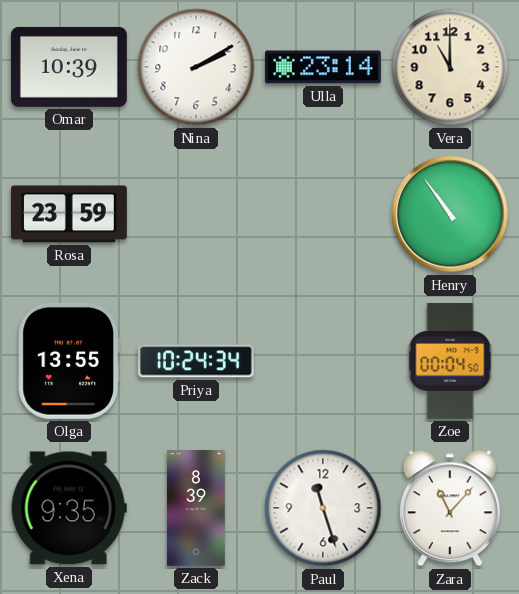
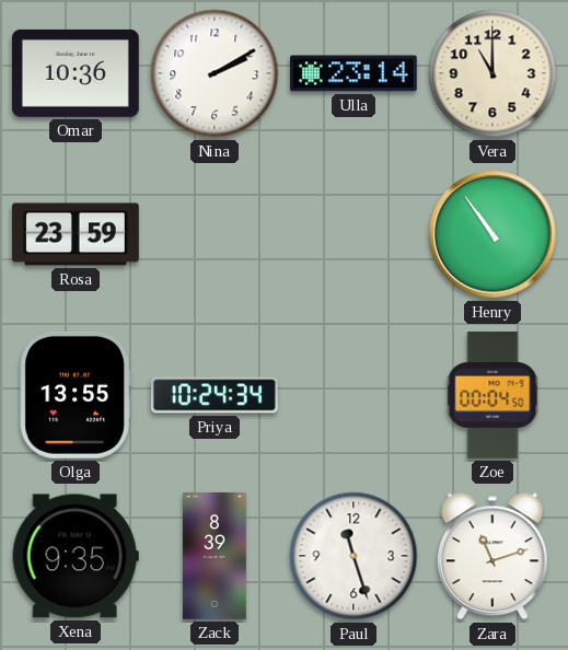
Omar: 10:39 -> 10:36
Zara: 11:07 -> 11:12
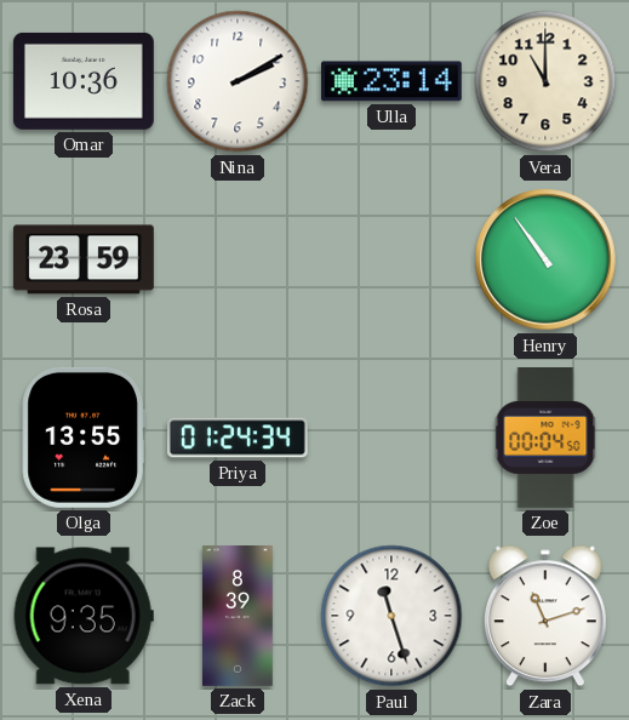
Priya: 10:24 -> 01:24
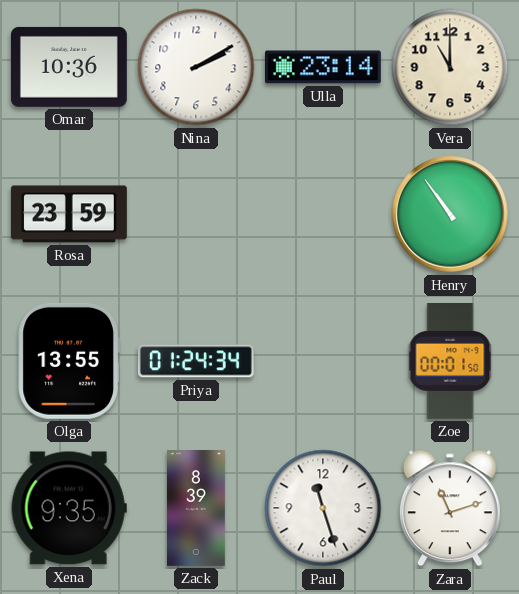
Zoe: 00:04 -> 00:01
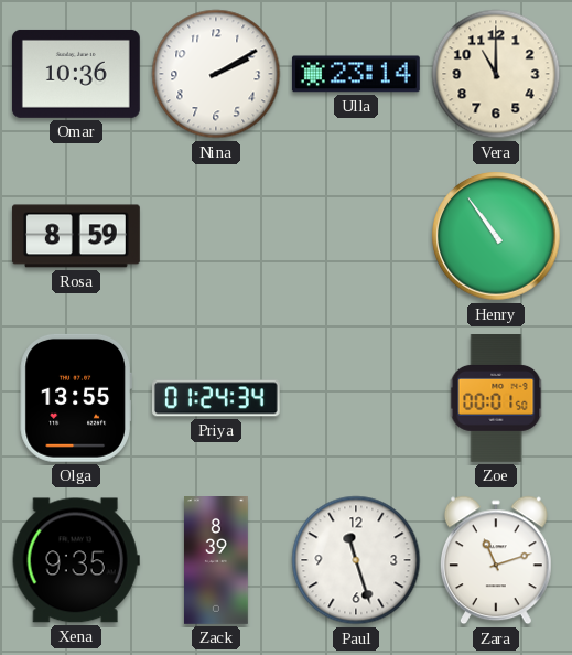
Rosa: 23:59 -> 8:59
